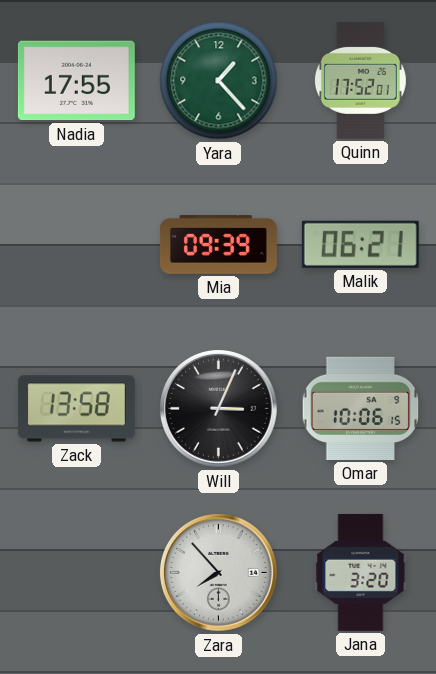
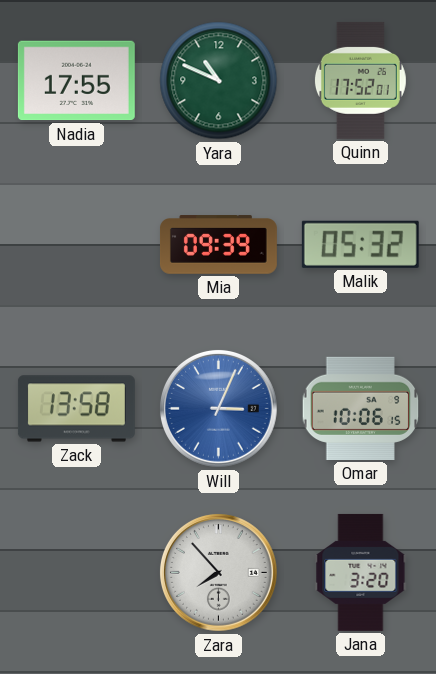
Yara: 1:23 -> 10:49
Malik: 06:21 -> 05:32
Will dial: black -> blue
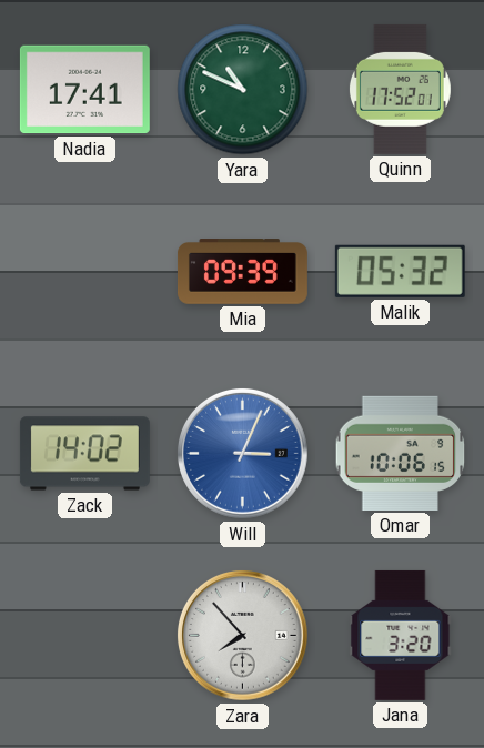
Nadia: 17:55 -> 17:41
Zack: 13:58 -> 14:02
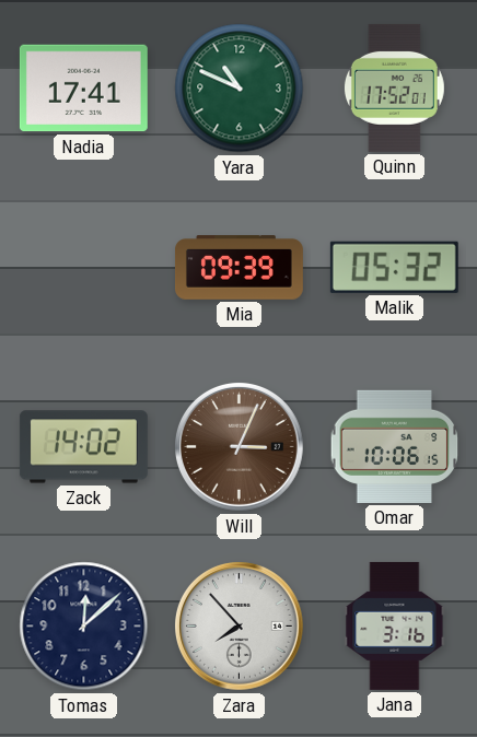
Will dial: blue -> brown
Tomas: none -> 12:08
Jana: 3:20 -> 3:16
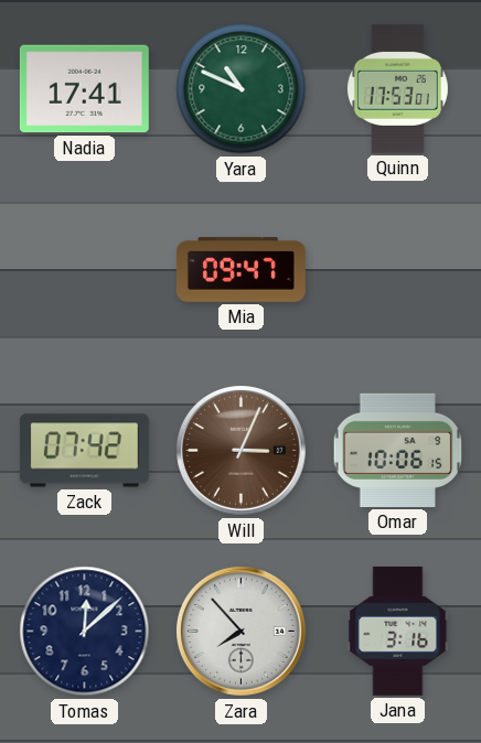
Quinn: 17:52 -> 17:53
Mia: 09:39 -> 09:47
Malik: 05:32 -> none
Zack: 14:02 -> 07:42
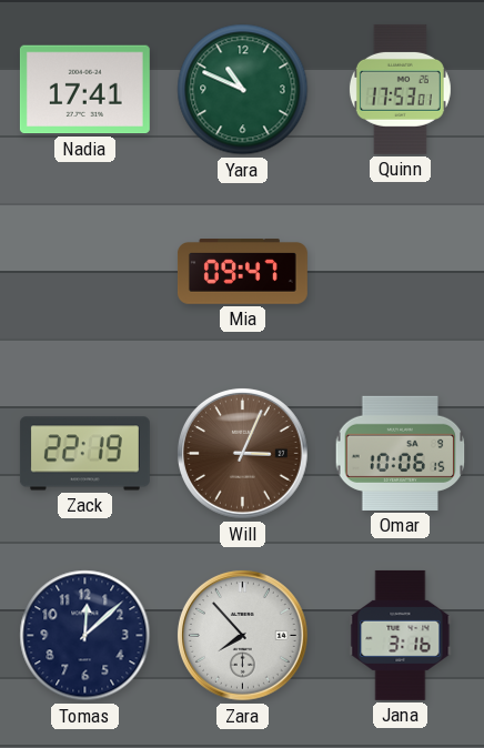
Zack: 07:42 -> 22:19
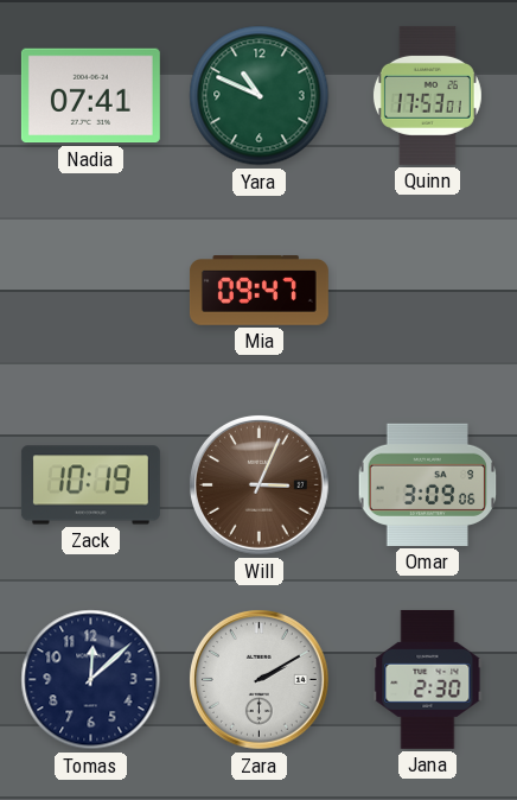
Nadia: 17:41 -> 07:41
Zack: 22:19 -> 10:19
Omar: 10:06 -> 3:09
Zara: 7:53 -> 2:10
Jana: 3:16 -> 2:30
